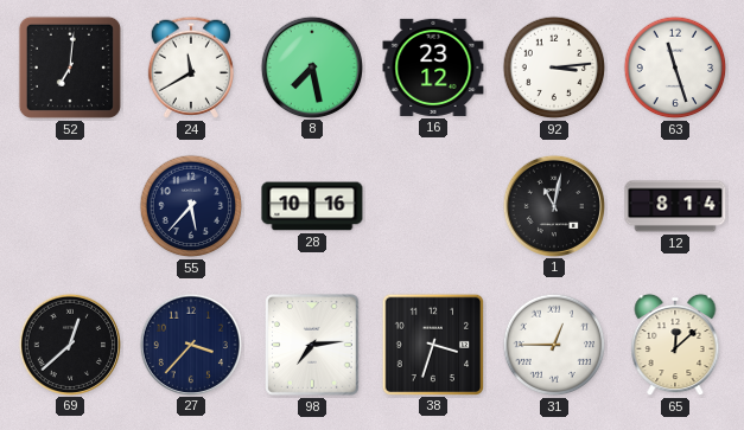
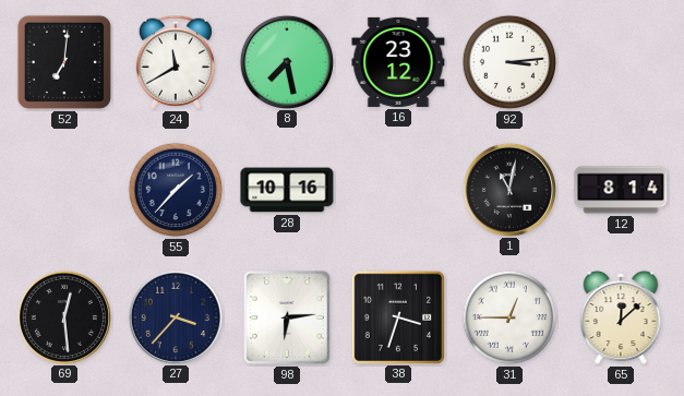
63: 11:27 -> none
55: 5:37 -> 1:37
69: 12:38 -> 12:29
98: 7:14 -> 6:14
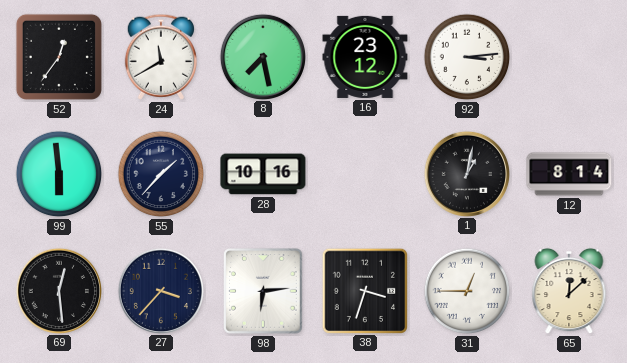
52: 7:01 -> 12:36
99: none -> 5:59
1: 11:02 -> 1:02
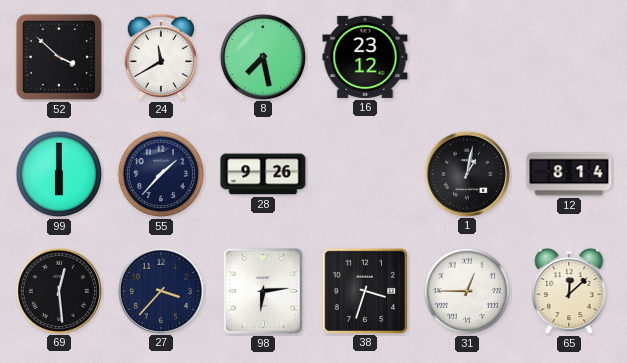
52: 12:36 -> 3:52
92: 3:14 -> none
99: 5:59 -> 6:00
28: 10:16 -> 9:26
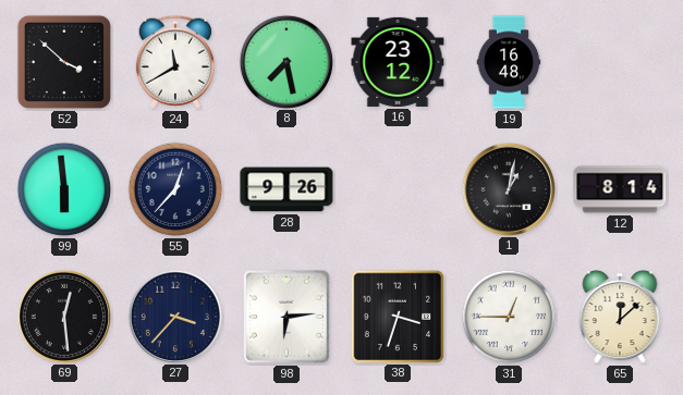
19: none -> 16:48
99: 6:00 -> 5:59
55: 1:37 -> 12:37
